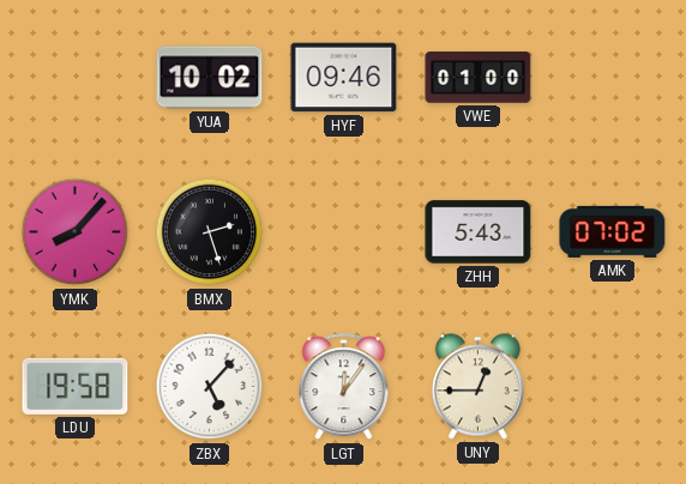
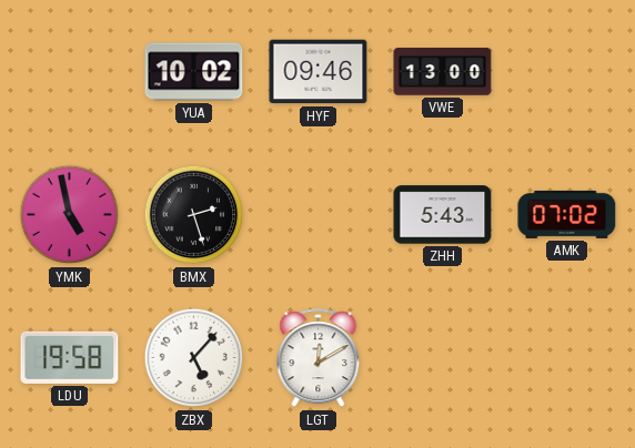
VWE: 01:00 -> 13:00
YMK: 8:07 -> 4:58
LGT: 12:06 -> 12:10
UNY: 12:45 -> none
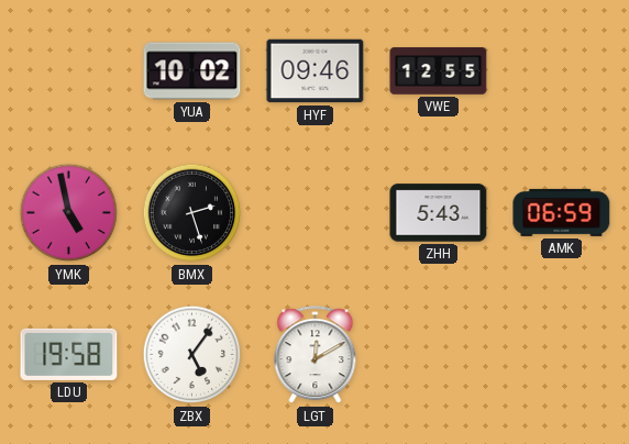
VWE: 13:00 -> 12:55
AMK: 07:02 -> 06:59
ZBX: 5:07 -> 5:06
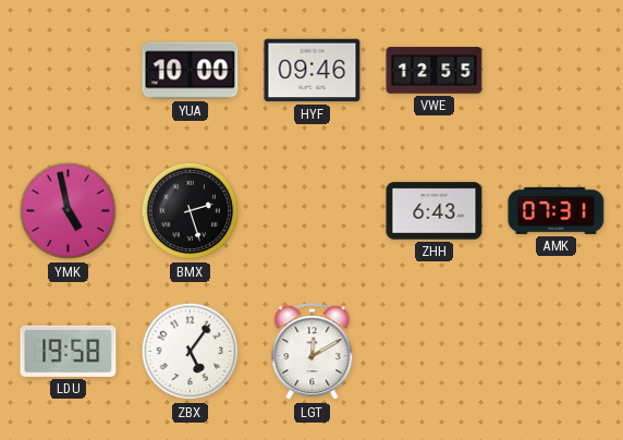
YUA: 10:02 -> 10:00
ZHH: 5:43 -> 6:43
AMK: 06:59 -> 07:31
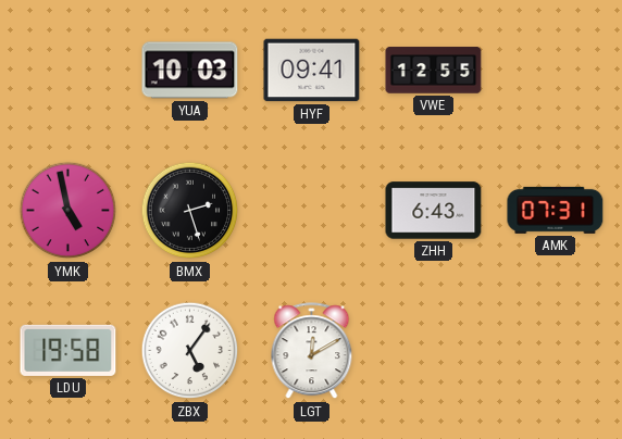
YUA: 10:00 -> 10:03
HYF: 09:46 -> 09:41
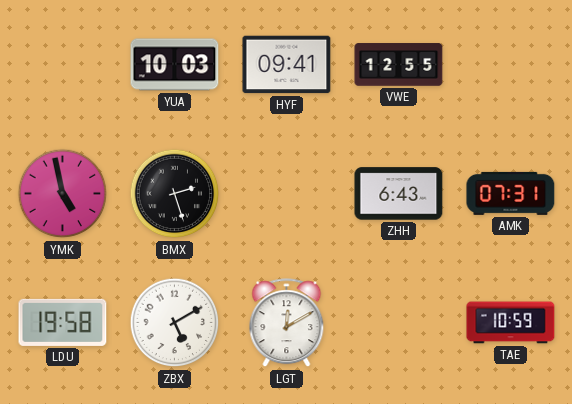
ZBX: 5:06 -> 5:10
TAE: none -> 10:59
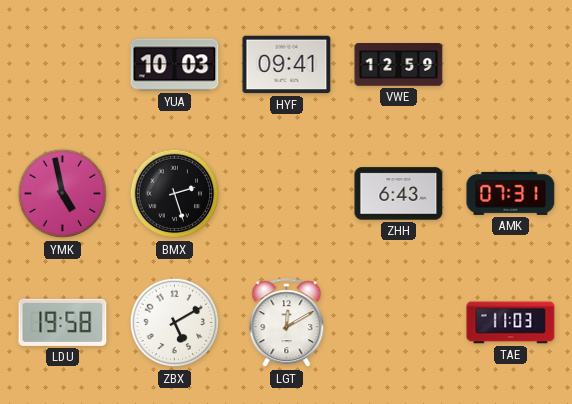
VWE: 12:55 -> 12:59
TAE: 10:59 -> 11:03
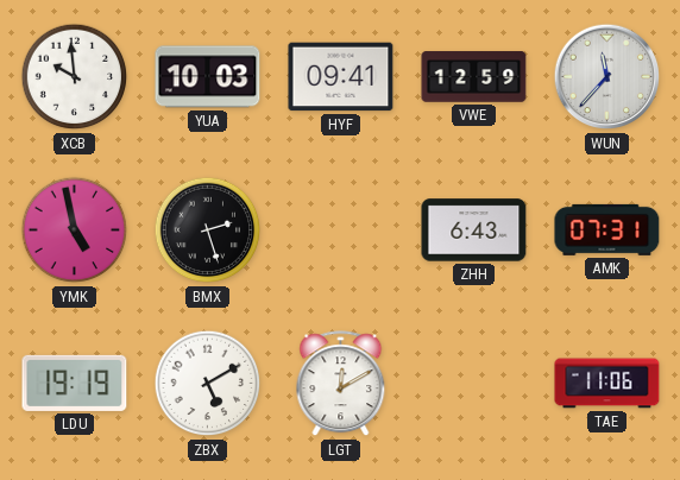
XCB: none -> 9:59
WUN: none -> 11:37
LDU: 19:58 -> 19:19
TAE: 11:03 -> 11:06
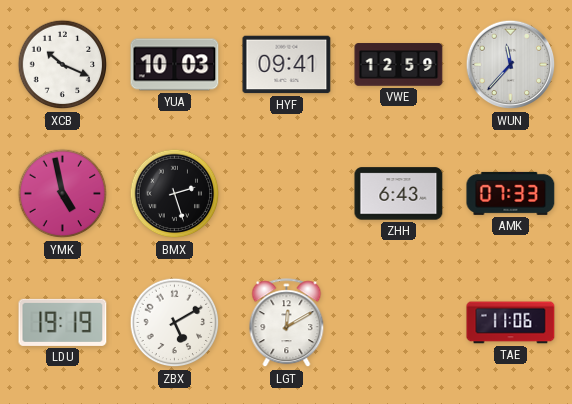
XCB: 9:59 -> 10:19
AMK: 07:31 -> 07:33
